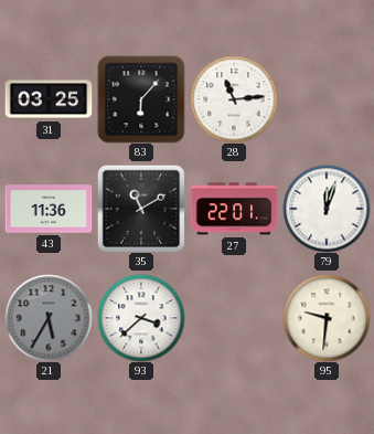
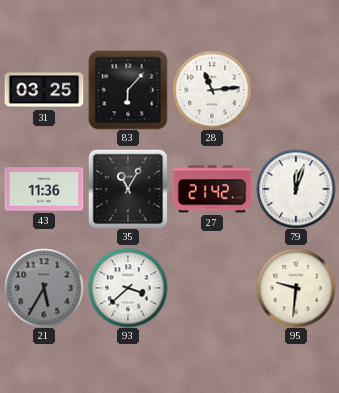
35: 11:10 -> 11:05
27: 22:01 -> 21:42
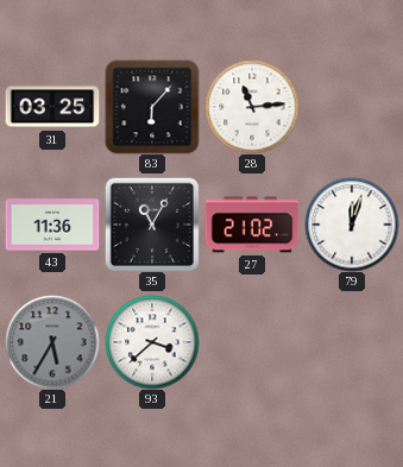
27: 21:42 -> 21:02
95: 9:31 -> none
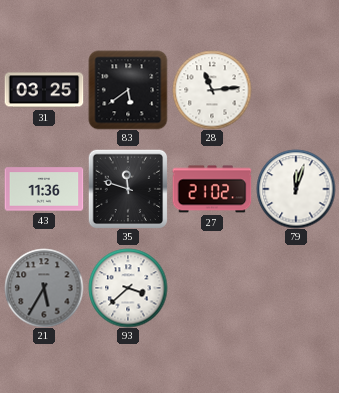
83: 6:07 -> 5:39
35: 11:05 -> 11:48
